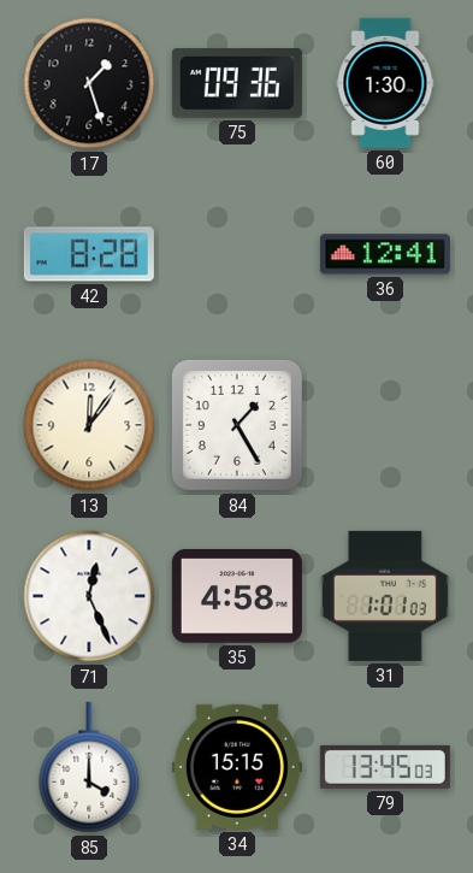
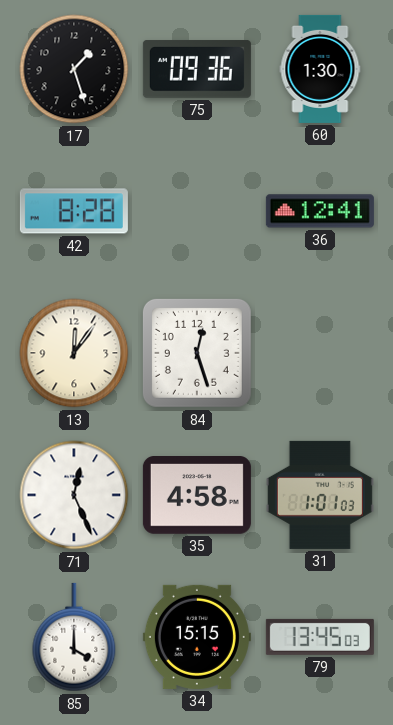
84: 1:25 -> 12:27
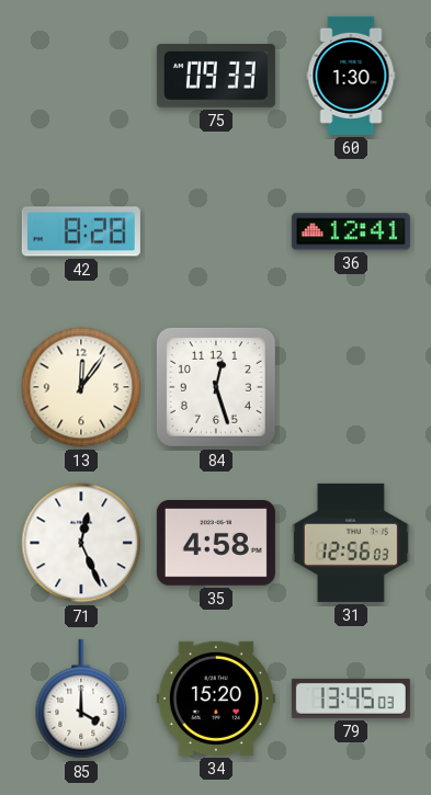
17: 1:27 -> none
75: 09:36 -> 09:33
31: 1:01 -> 12:56
34: 15:15 -> 15:20
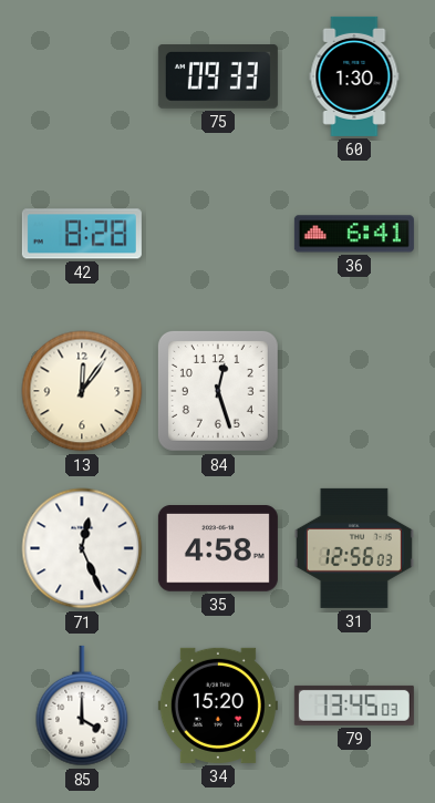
36: 12:41 -> 6:41
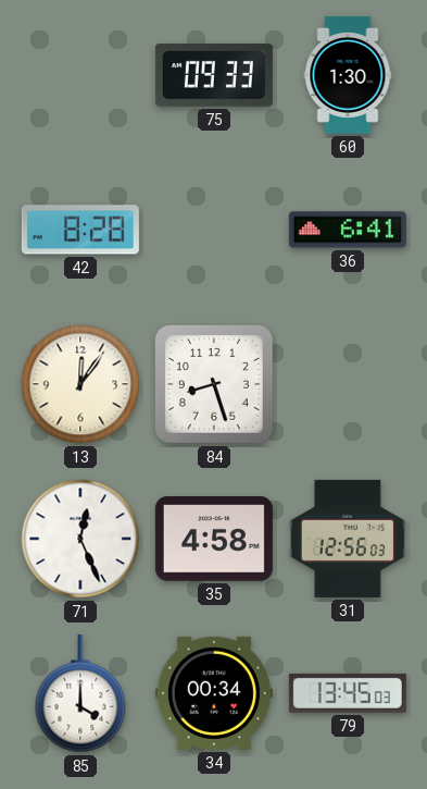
84: 12:27 -> 8:27
34: 15:20 -> 00:34
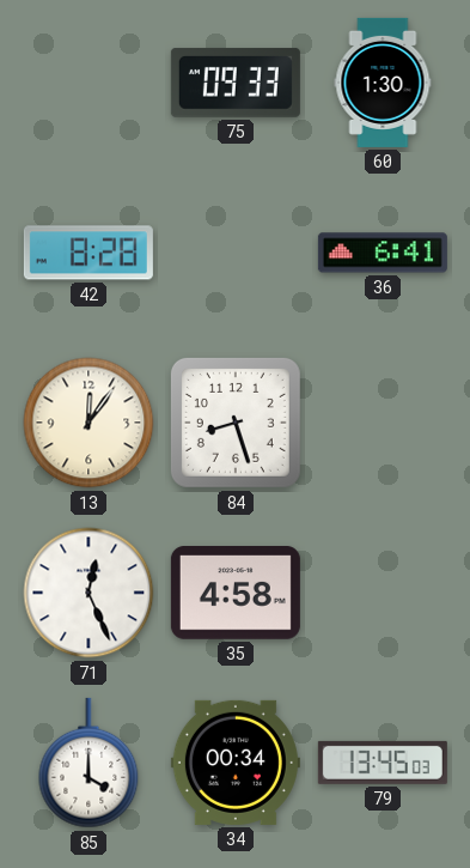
31: 12:56 -> none
